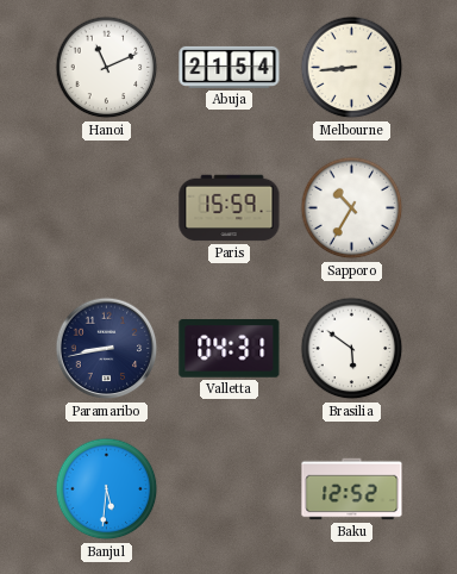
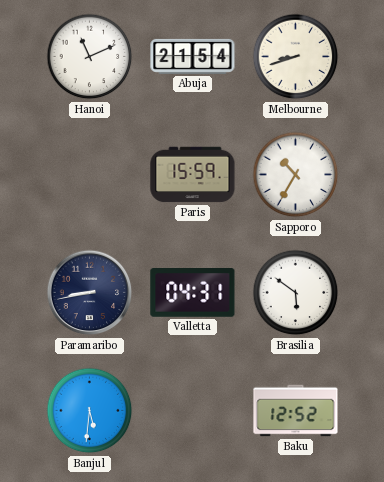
Melbourne: 8:44 -> 8:42
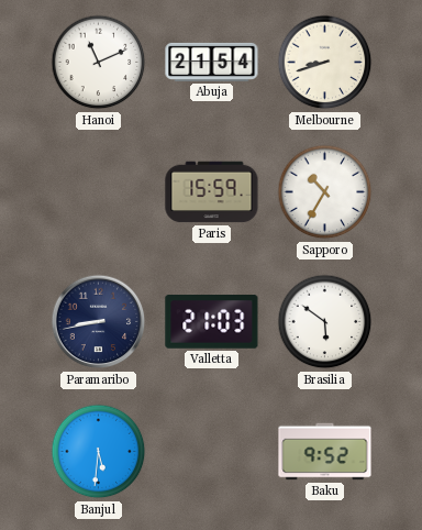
Valletta: 04:31 -> 21:03
Baku: 12:52 -> 9:52
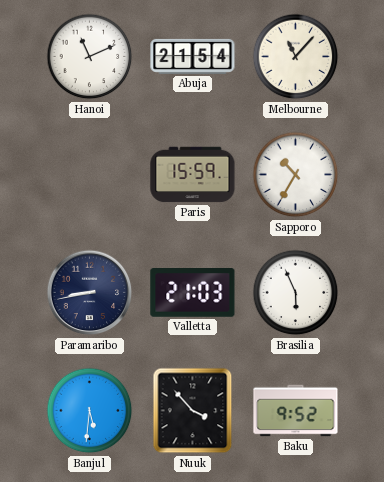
Melbourne: 8:42 -> 11:07
Brasilia: 5:51 -> 5:56
Nuuk: none -> 3:53
